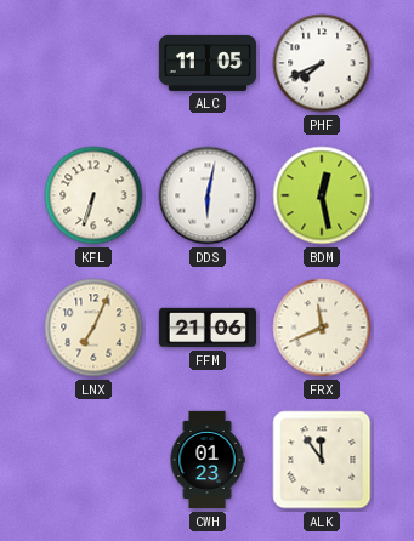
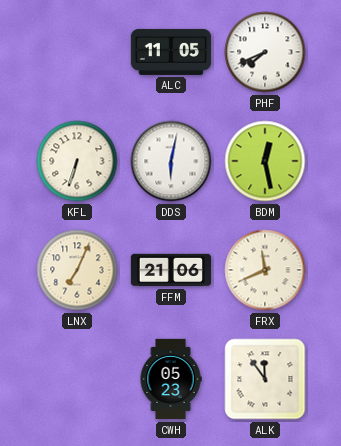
CWH: 01:23 -> 05:23
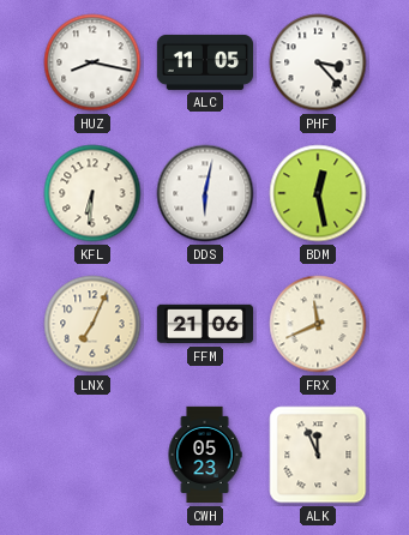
HUZ: none -> 8:17
PHF: 7:41 -> 3:23
KFL: 6:33 -> 6:31
ALK: 11:54 -> 11:56
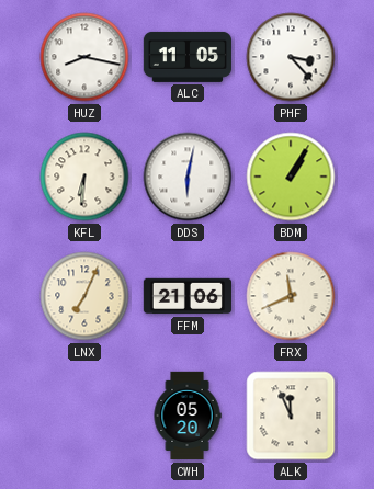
BDM: 12:28 -> 1:05
CWH: 05:23 -> 05:20
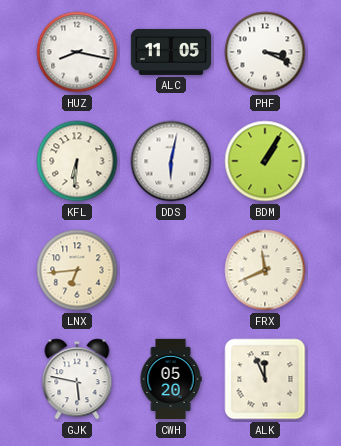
PHF: 3:23 -> 3:19
LNX: 7:04 -> 6:44
FFM: 21:06 -> none
GJK: none -> 5:47
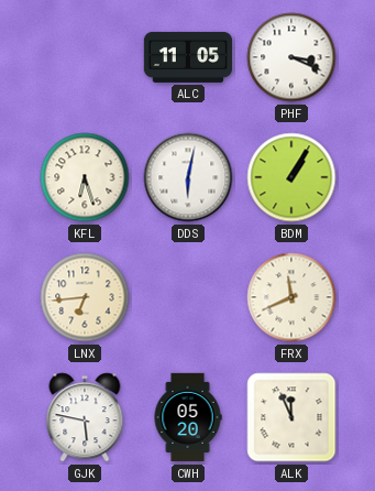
HUZ: 8:17 -> none
KFL: 6:31 -> 6:27
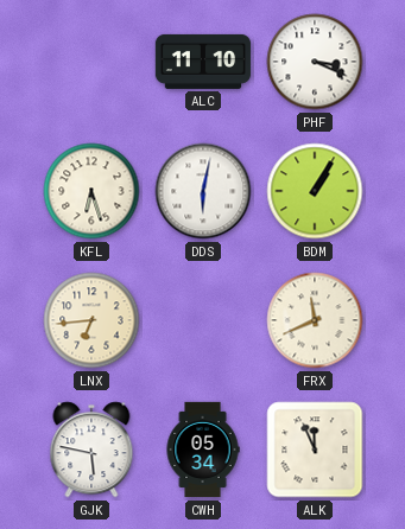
ALC: 11:05 -> 11:10
CWH: 05:20 -> 05:34
